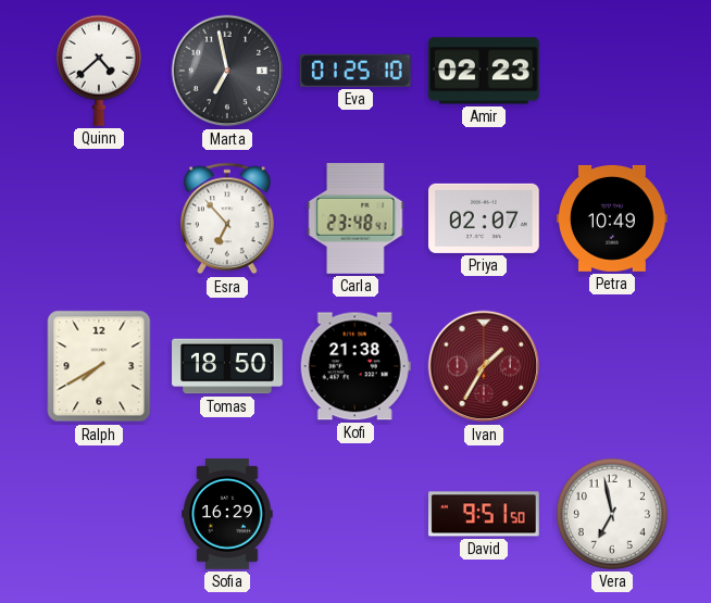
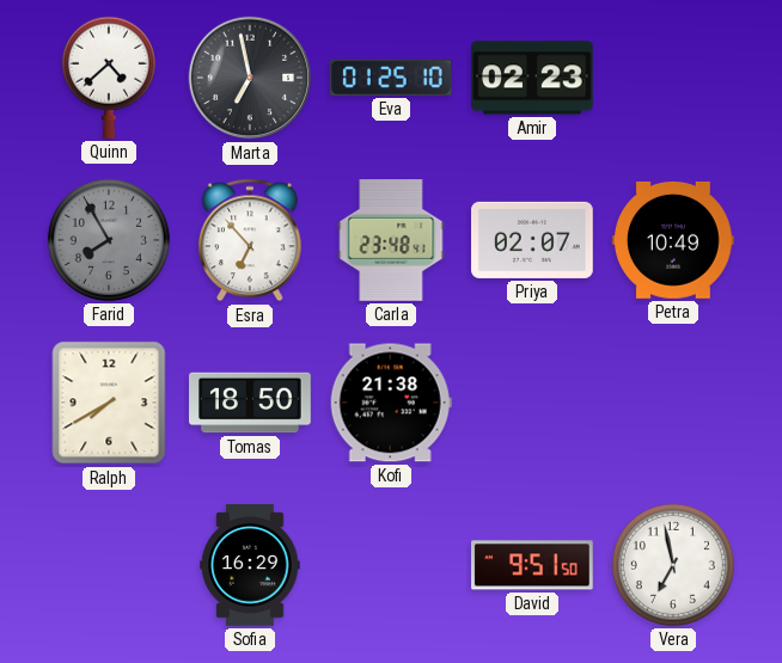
Farid: none -> 7:55
Ivan: 1:35 -> none
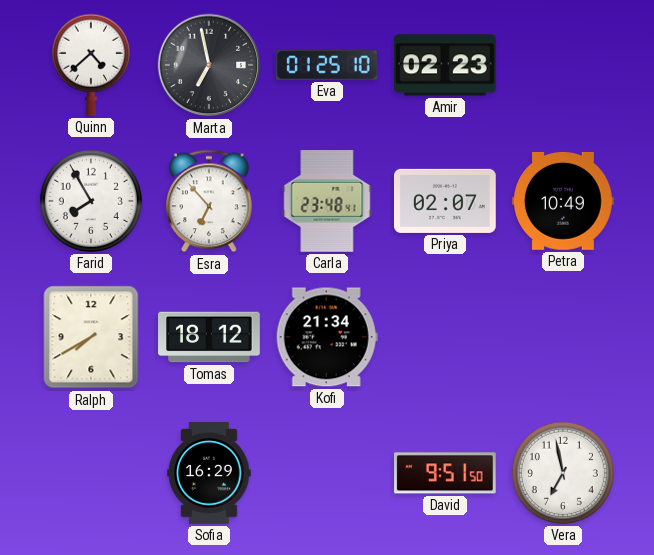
Farid dial: grey -> white
Tomas: 18:50 -> 18:12
Kofi: 21:38 -> 21:34
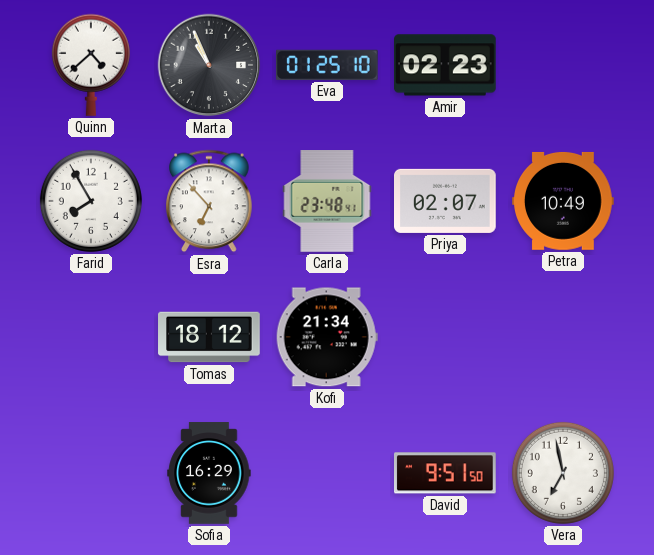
Marta: 6:58 -> 10:56
Ralph: 7:40 -> none
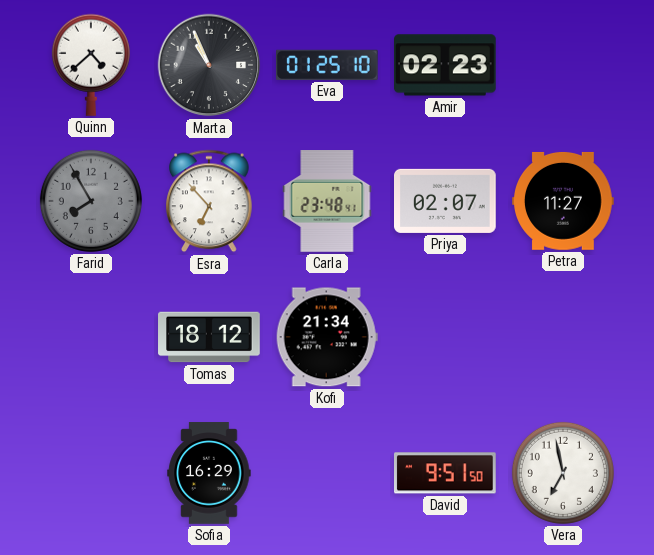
Farid dial: white -> grey
Petra: 10:49 -> 11:27
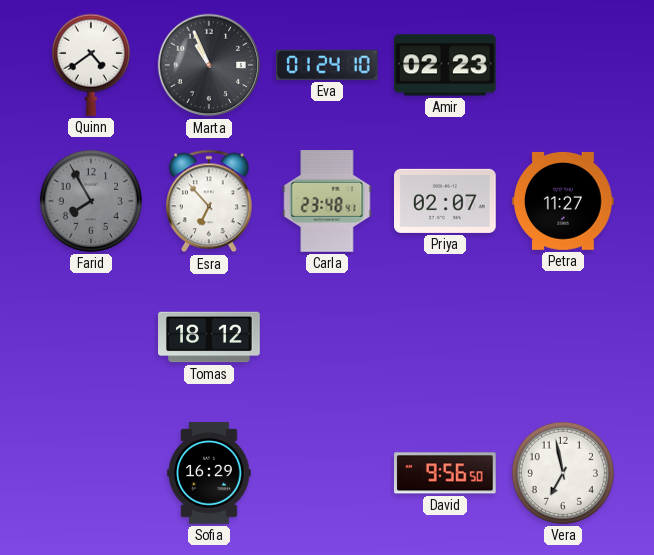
Quinn: 4:38 -> 4:39
Eva: 01:25 -> 01:24
Kofi: 21:34 -> none
David: 9:51 -> 9:56
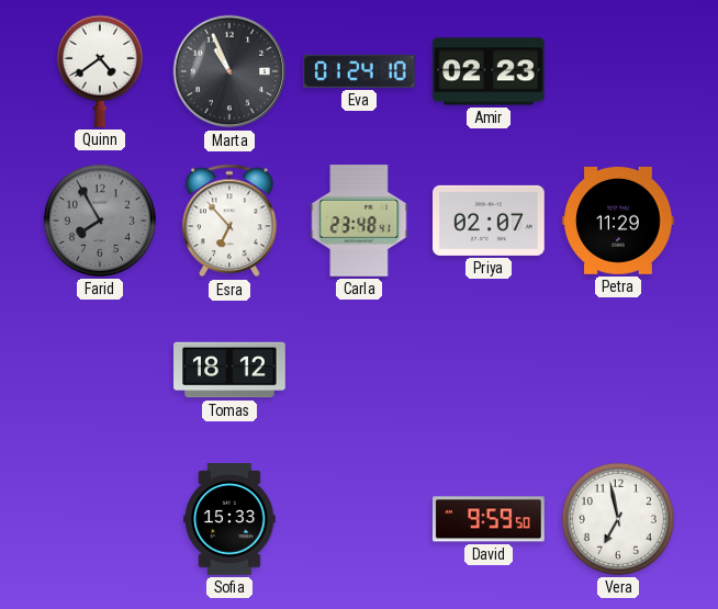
Petra: 11:27 -> 11:29
Sofia: 16:29 -> 15:33
David: 9:56 -> 9:59
